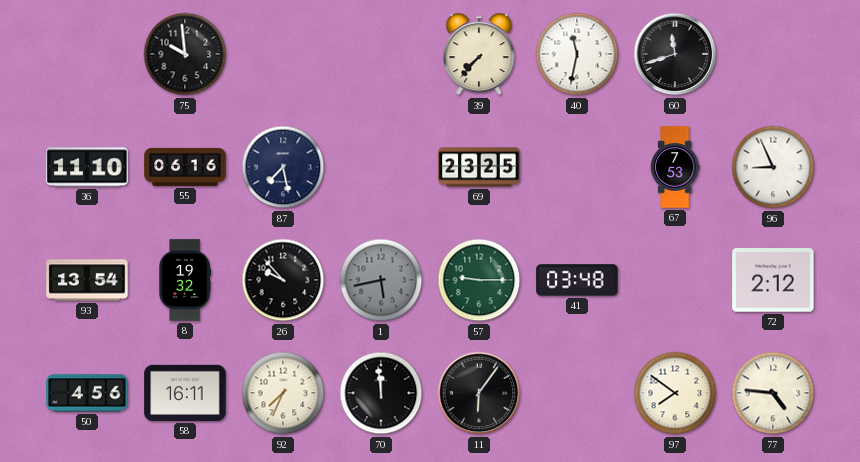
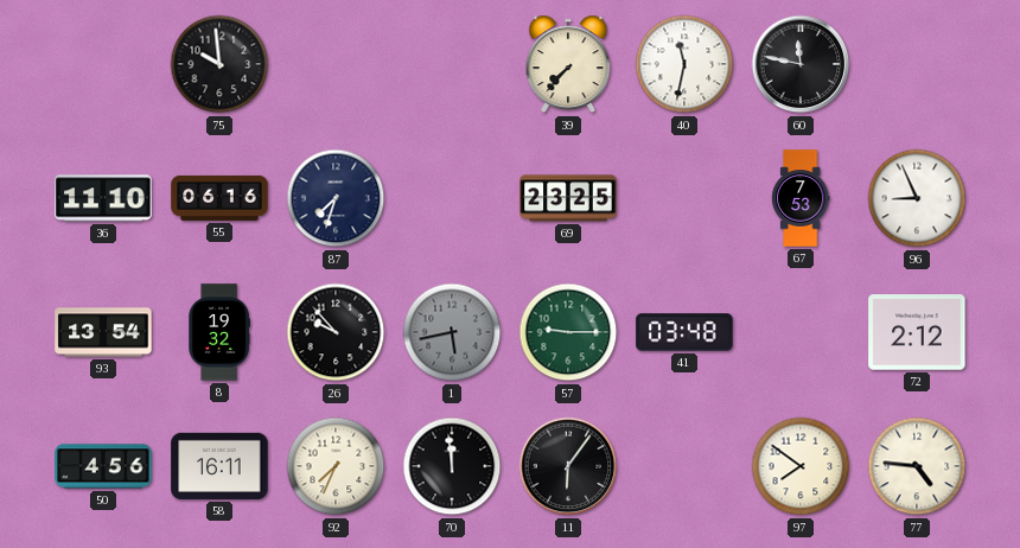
60: 11:42 -> 11:47
87: 7:28 -> 7:33
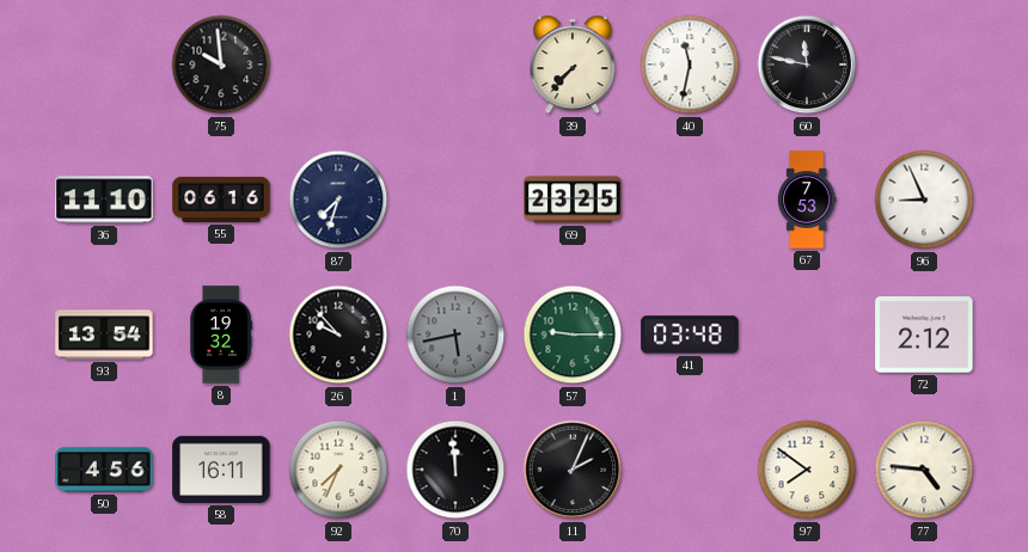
11: 6:06 -> 2:04
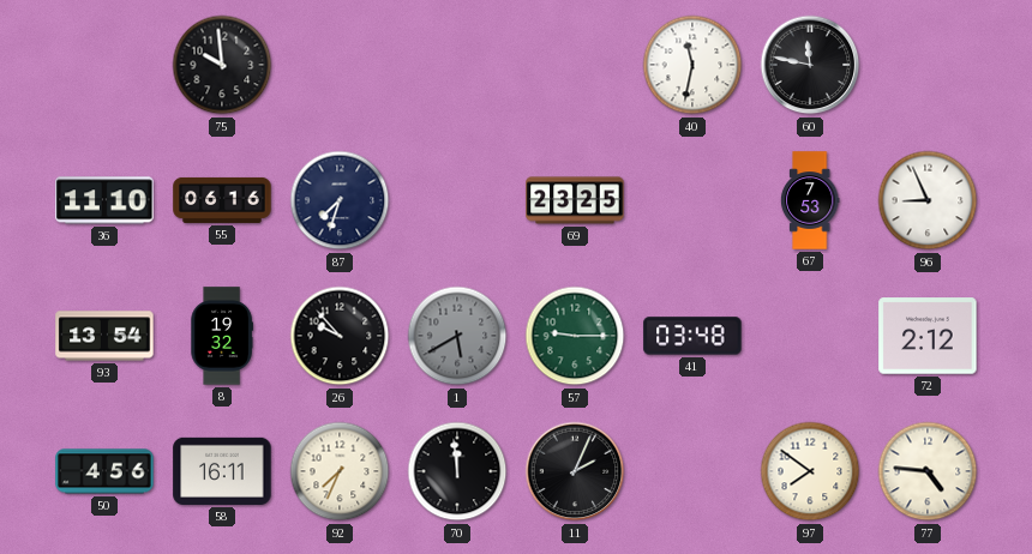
39: 7:37 -> none
1: 5:43 -> 5:40
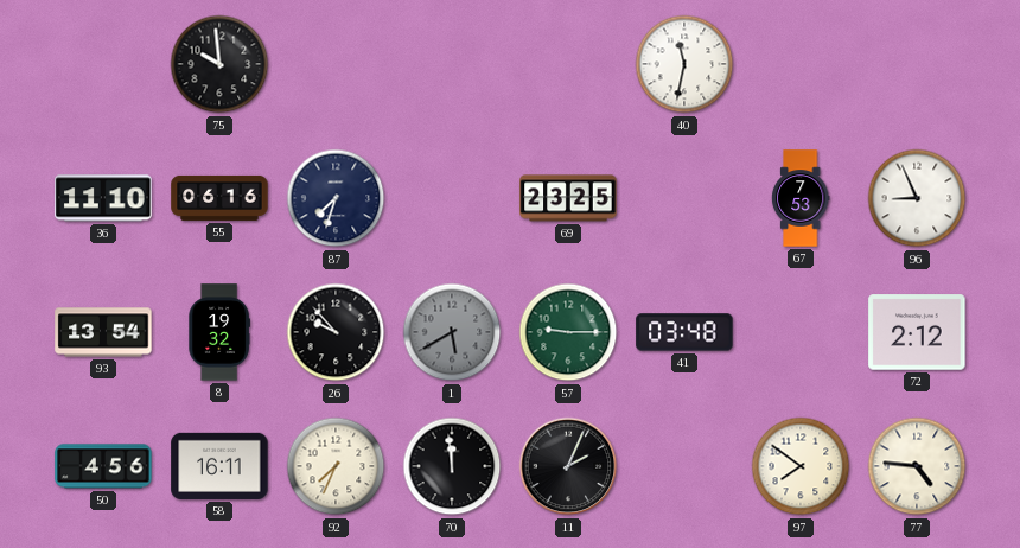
60: 11:47 -> none
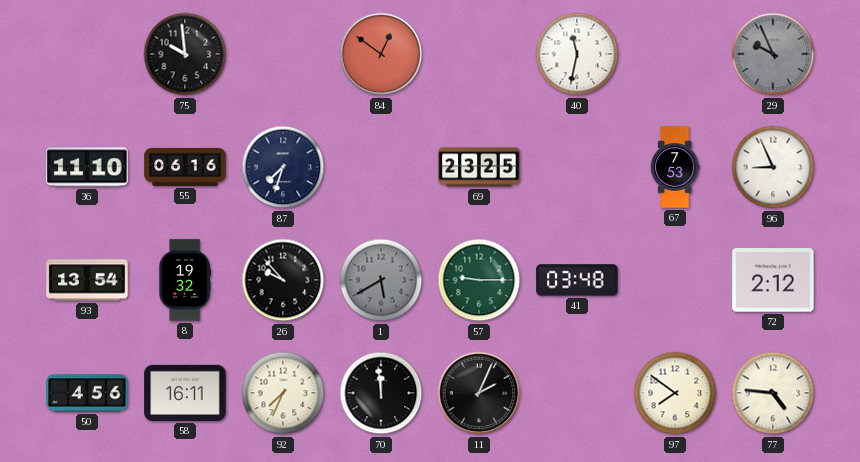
84: none -> 12:51
29: none -> 9:56
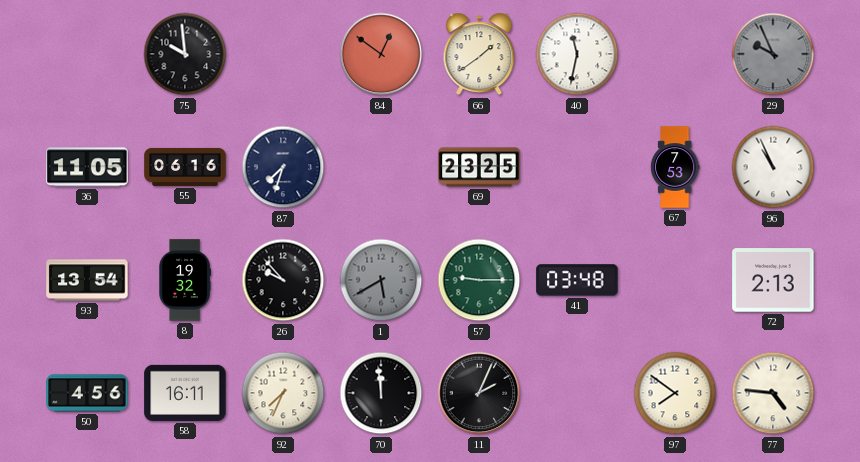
66: none -> 1:39
36: 11:10 -> 11:05
96: 8:56 -> 10:56
72: 2:12 -> 2:13
